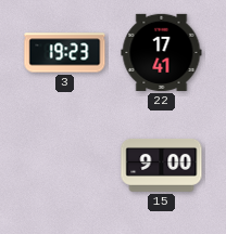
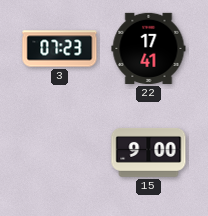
3: 19:23 -> 07:23
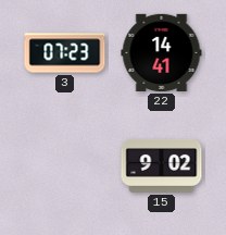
22: 17:41 -> 14:41
15: 9:00 -> 9:02
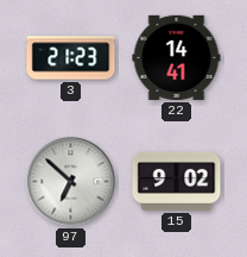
3: 07:23 -> 21:23
97: none -> 6:52
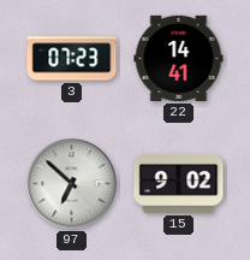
3: 21:23 -> 07:23
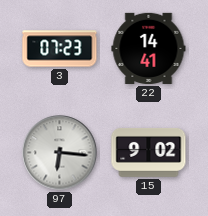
97: 6:52 -> 6:16
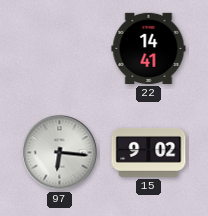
3: 07:23 -> none
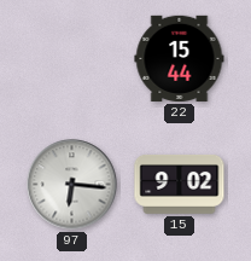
22: 14:41 -> 15:44
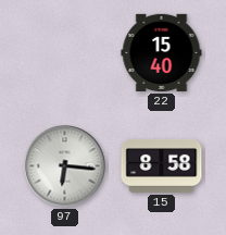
22: 15:44 -> 15:40
15: 9:02 -> 8:58
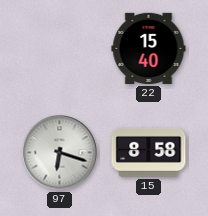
97: 6:16 -> 6:18
